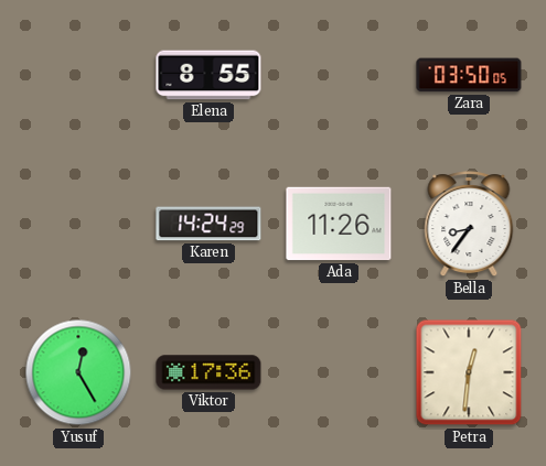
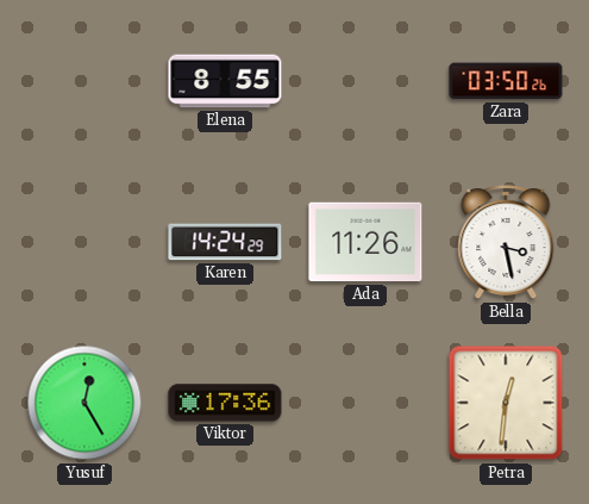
Zara: 03:50:05 -> 03:50:26
Bella: 8:36 -> 3:28
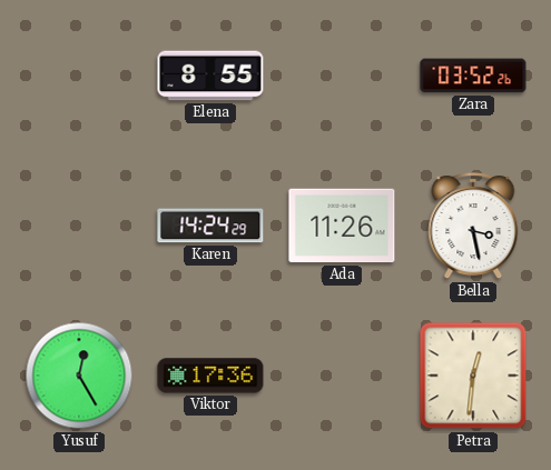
Zara: 03:50 -> 03:52
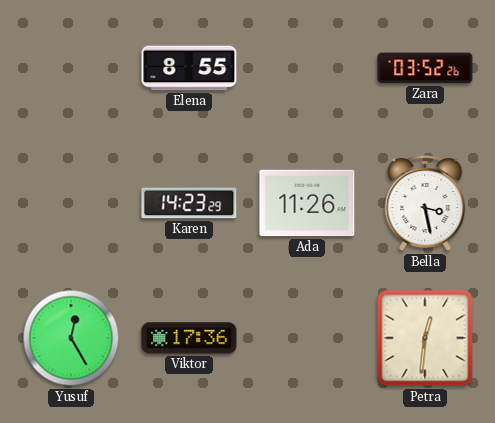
Karen: 14:24 -> 14:23
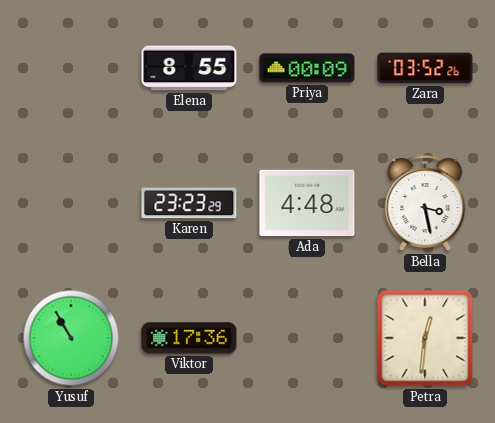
Priya: none -> 00:09
Karen: 14:23 -> 23:23
Ada: 11:26 -> 4:48
Yusuf: 12:25 -> 10:55
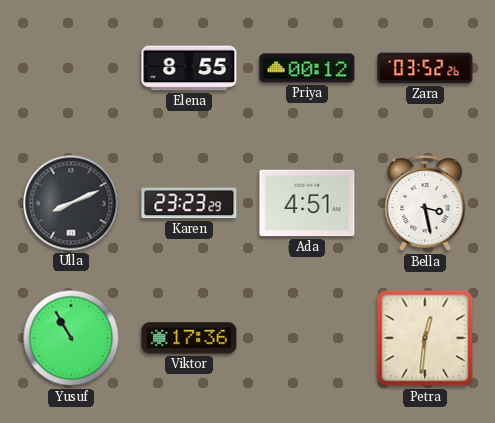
Priya: 00:09 -> 00:12
Ulla: none -> 8:11
Ada: 4:48 -> 4:51
